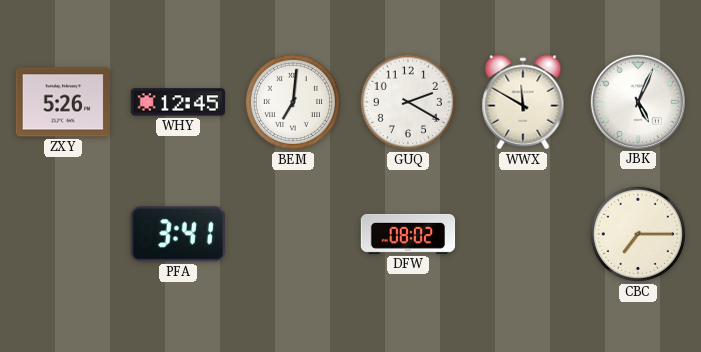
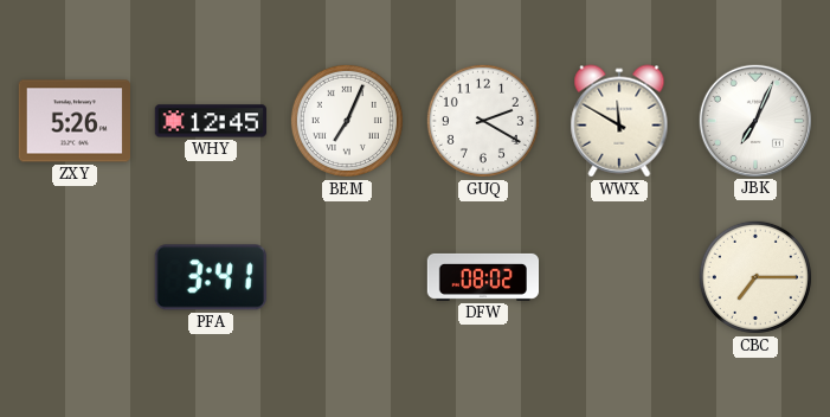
BEM: 7:01 -> 7:04
JBK: 5:04 -> 7:04
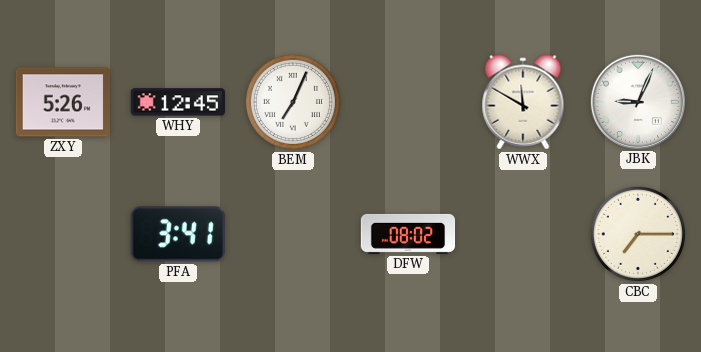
GUQ: 2:20 -> none
JBK: 7:04 -> 9:04
